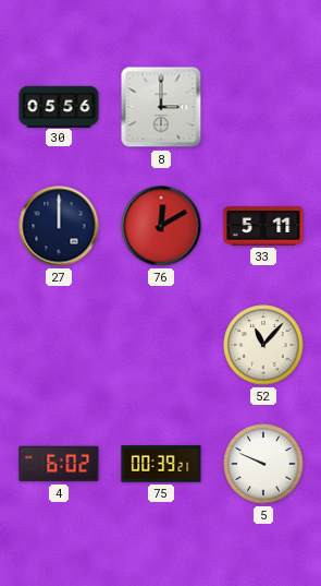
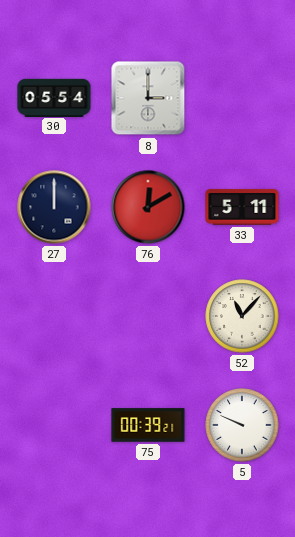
30: 05:56 -> 05:54
4: 6:02 -> none
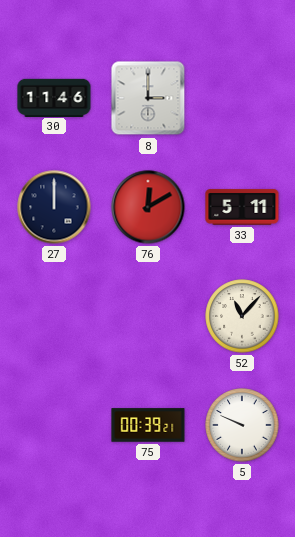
30: 05:54 -> 11:46
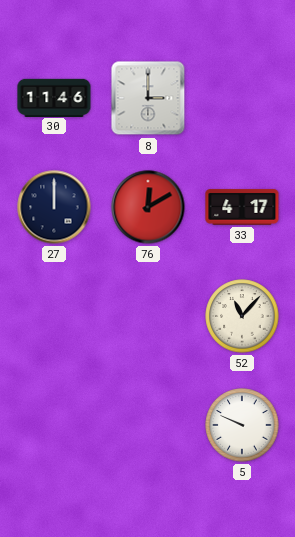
33: 5:11 -> 4:17
75: 00:39 -> none
